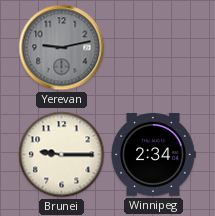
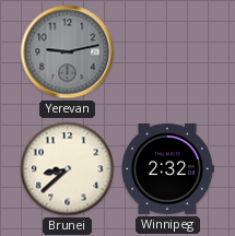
Brunei: 9:15 -> 8:38
Winnipeg: 2:34 -> 2:32
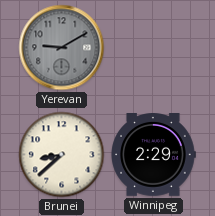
Yerevan: 9:13 -> 9:10
Winnipeg: 2:32 -> 2:29
